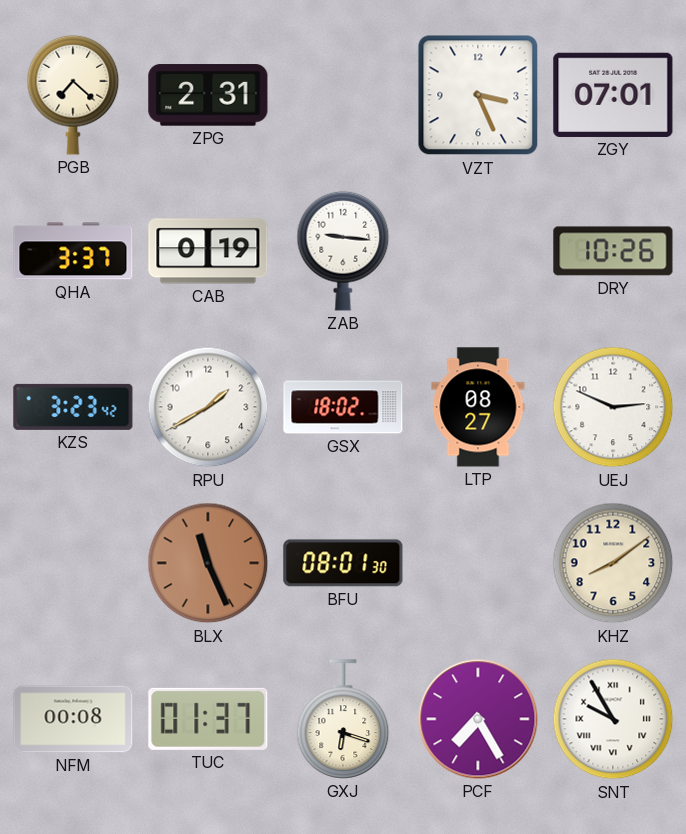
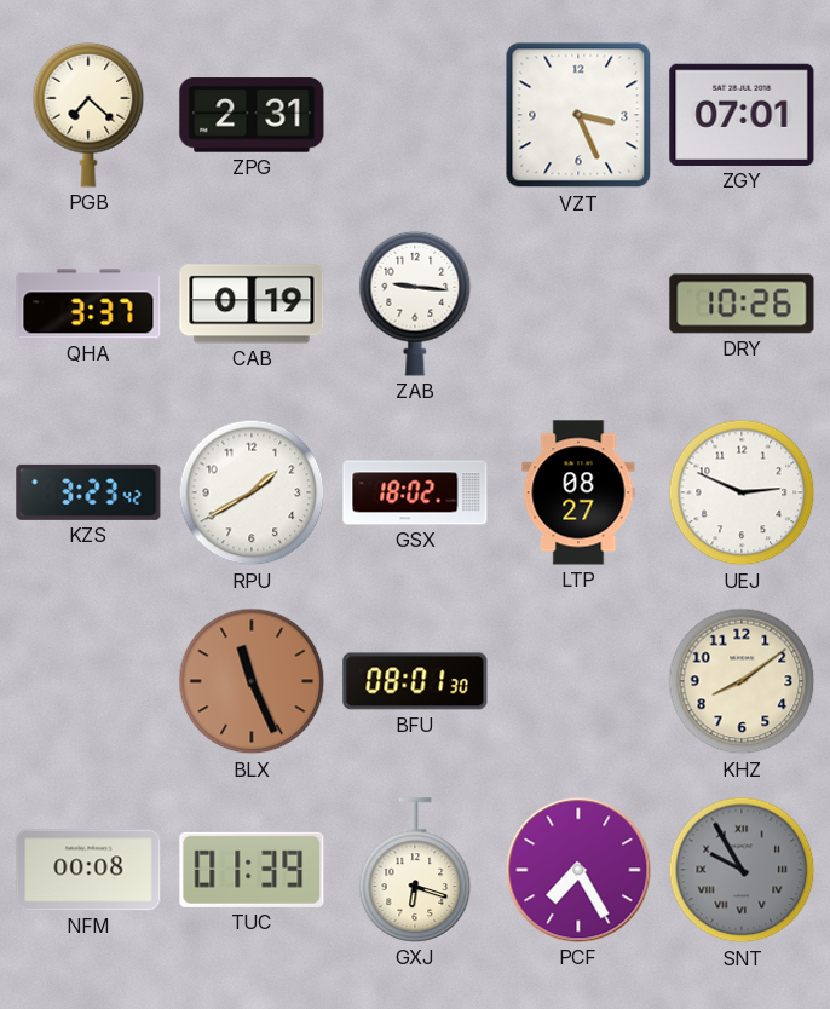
TUC: 01:37 -> 01:39
SNT dial: white -> grey
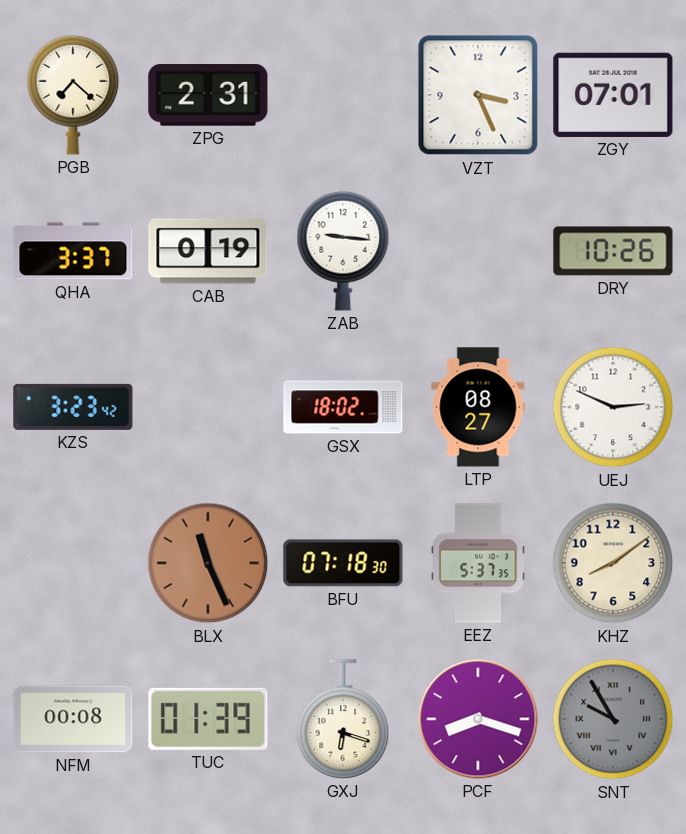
RPU: 1:40 -> none
BFU: 08:01 -> 07:18
EEZ: none -> 5:37
PCF: 7:25 -> 8:18
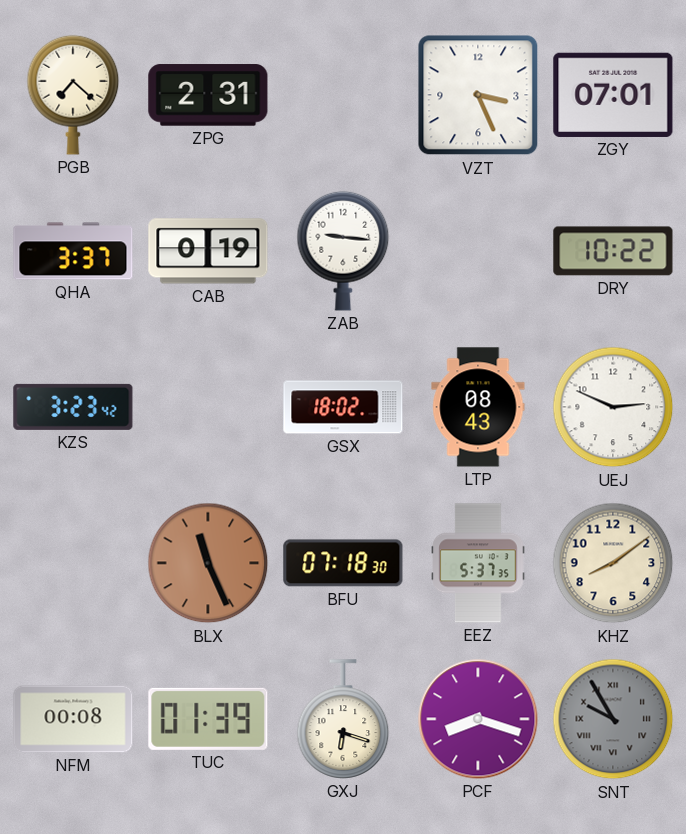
DRY: 10:26 -> 10:22
LTP: 08:27 -> 08:43
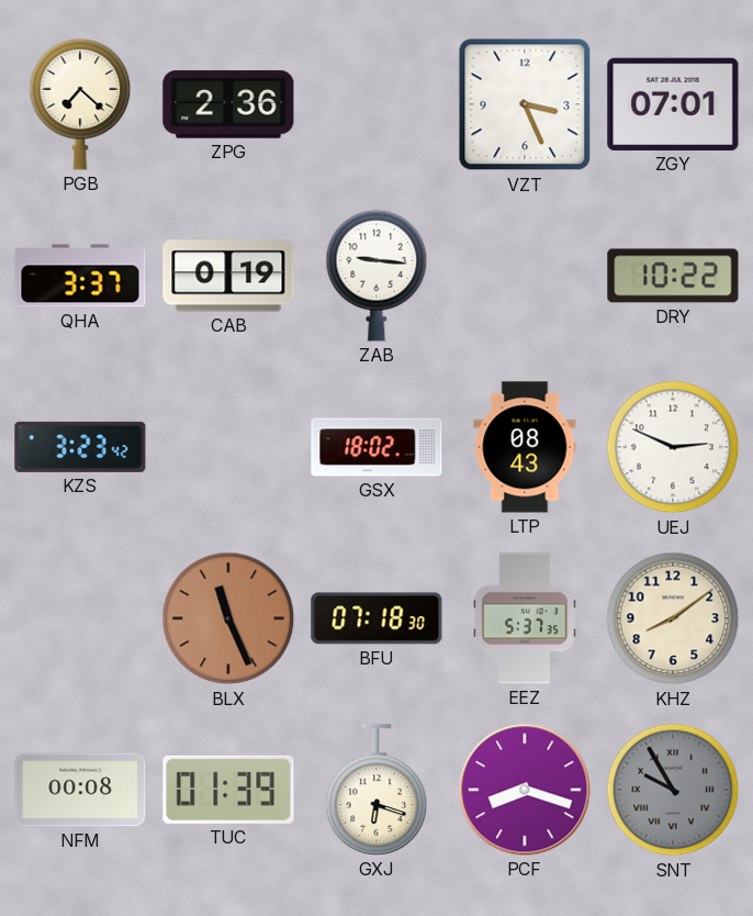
ZPG: 2:31 -> 2:36
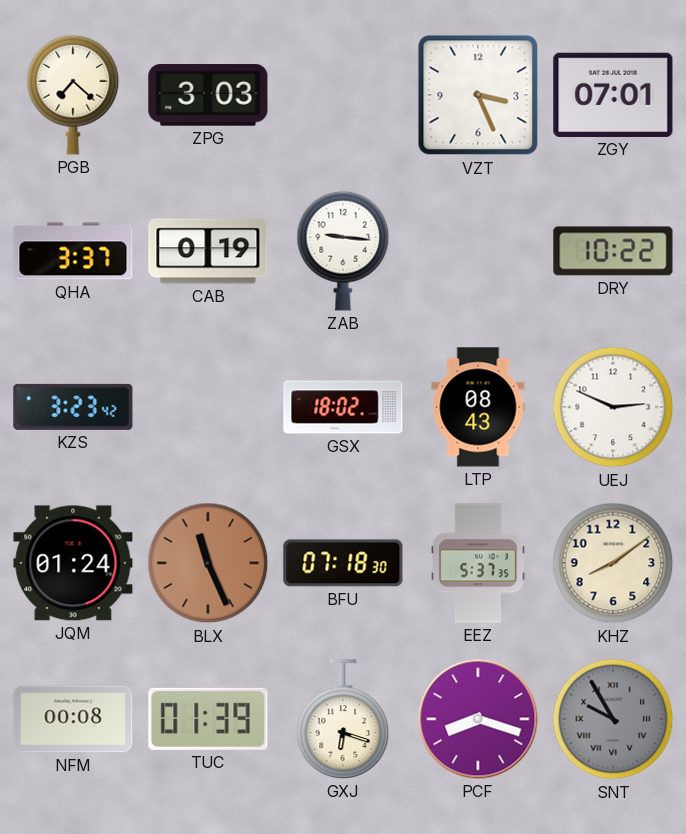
ZPG: 2:36 -> 3:03
JQM: none -> 01:24
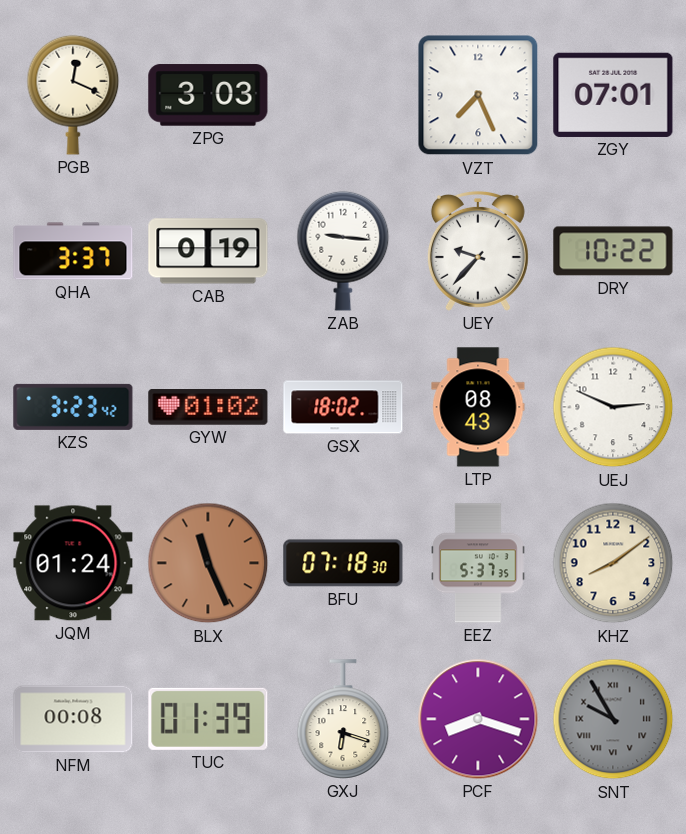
PGB: 7:22 -> 12:19
VZT: 3:26 -> 7:26
UEY: none -> 9:37
GYW: none -> 01:02
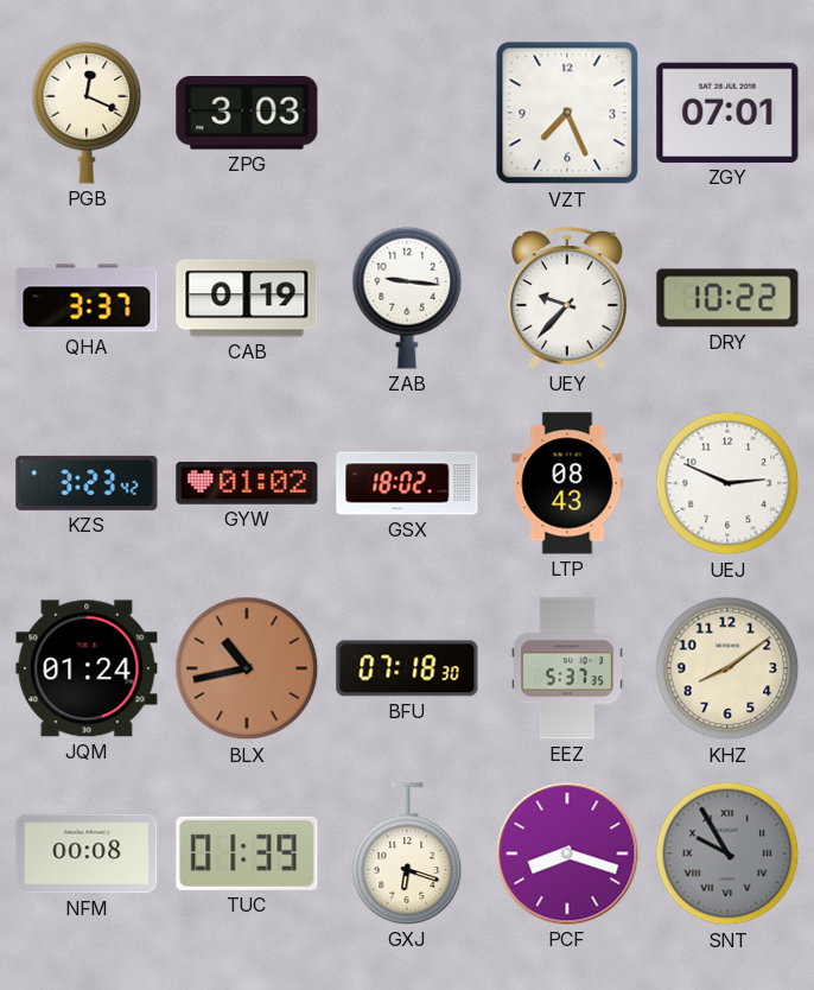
BLX: 11:26 -> 10:43
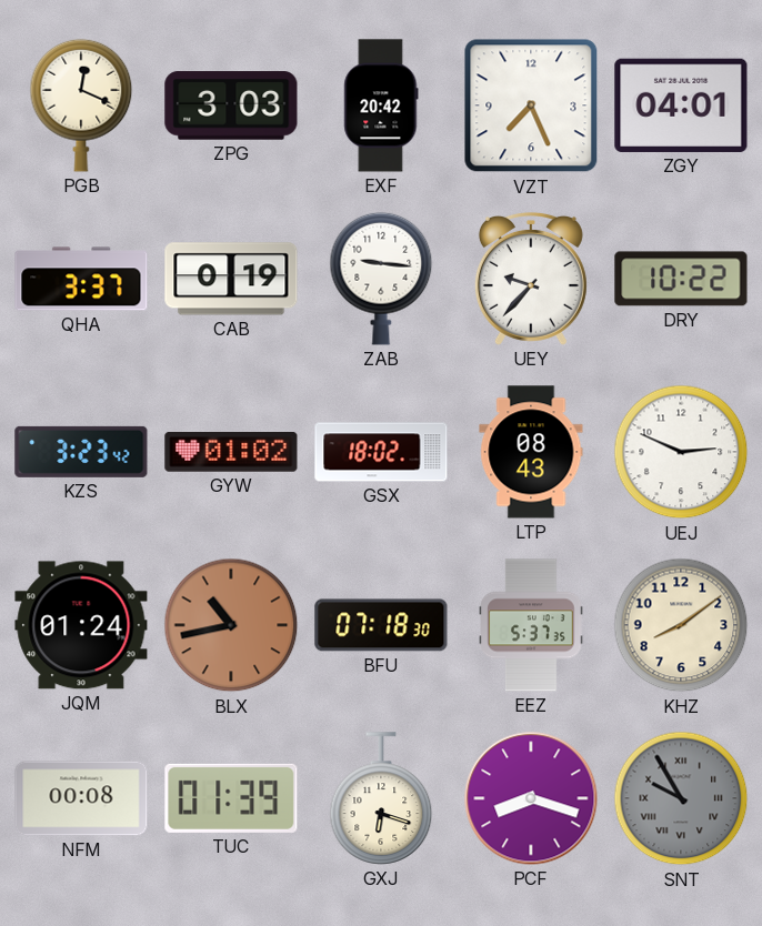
EXF: none -> 20:42
ZGY: 07:01 -> 04:01
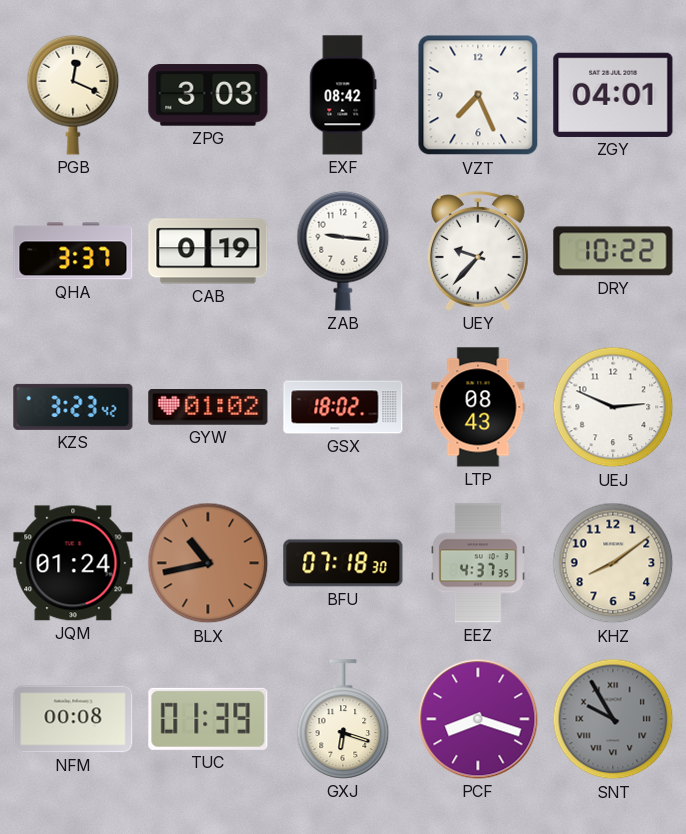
EXF: 20:42 -> 08:42
EEZ: 5:37 -> 4:37
